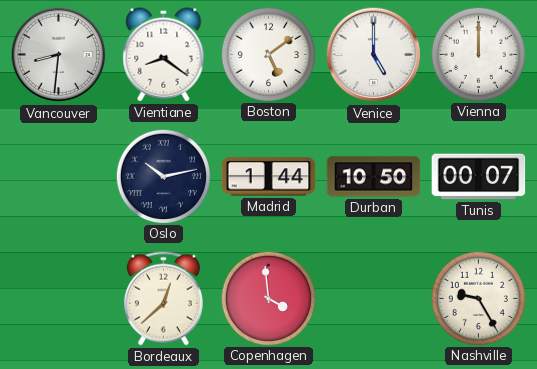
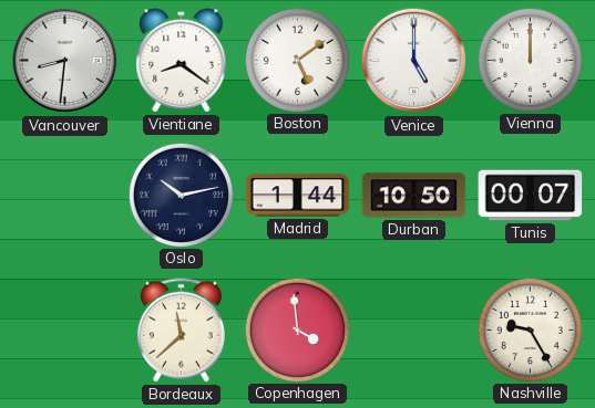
Bordeaux: 12:38 -> 11:38
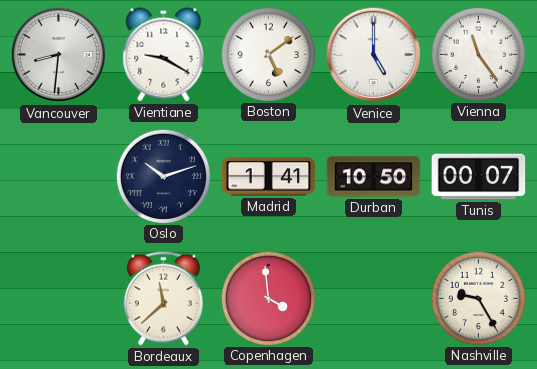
Vientiane: 8:21 -> 9:20
Vienna: 12:00 -> 11:24
Oslo: 10:13 -> 10:12
Madrid: 1:44 -> 1:41
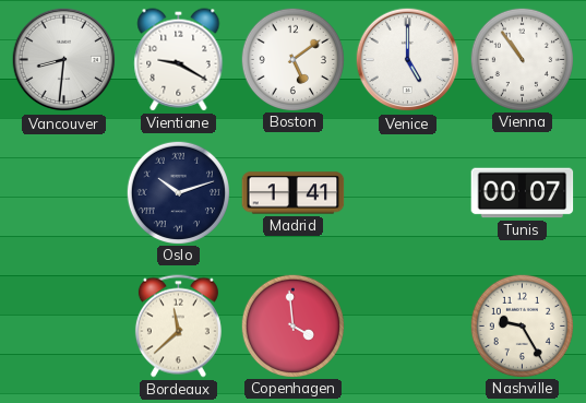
Vienna: 11:24 -> 10:54
Durban: 10:50 -> none
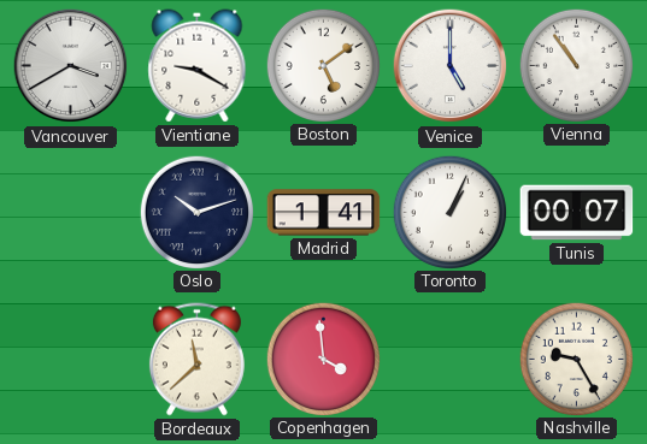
Vancouver: 8:31 -> 3:40
Toronto: none -> 1:04
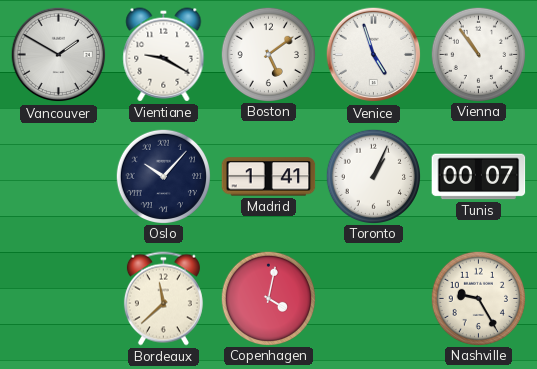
Vancouver: 3:40 -> 1:50
Venice: 5:00 -> 4:57
Oslo: 10:12 -> 10:07
Copenhagen: 3:59 -> 4:02
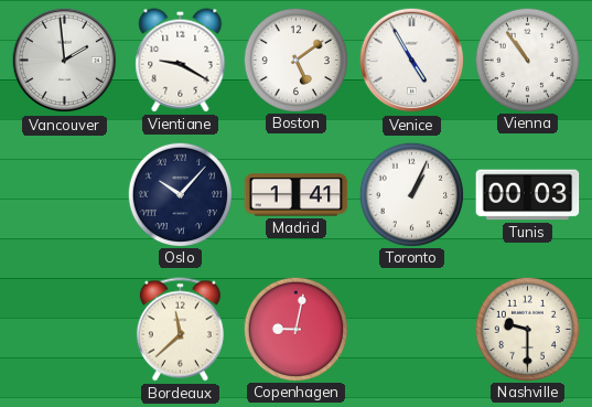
Vancouver: 1:50 -> 1:59
Venice: 4:57 -> 4:55
Tunis: 00:07 -> 00:03
Copenhagen: 4:02 -> 9:02
Nashville: 9:25 -> 9:30
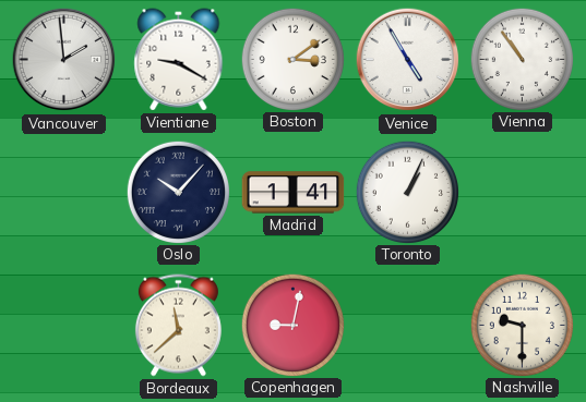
Boston: 5:09 -> 3:09
Tunis: 00:03 -> none
